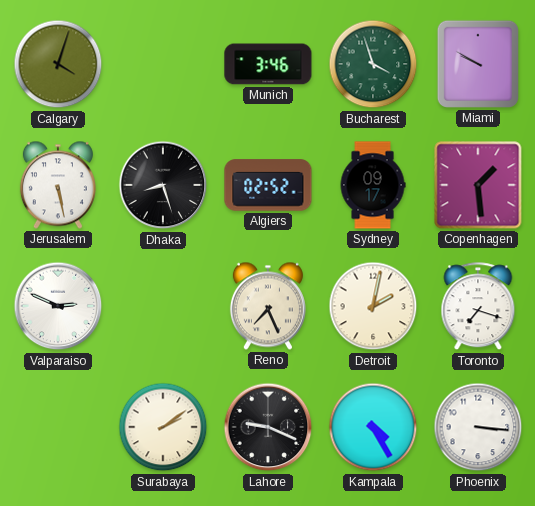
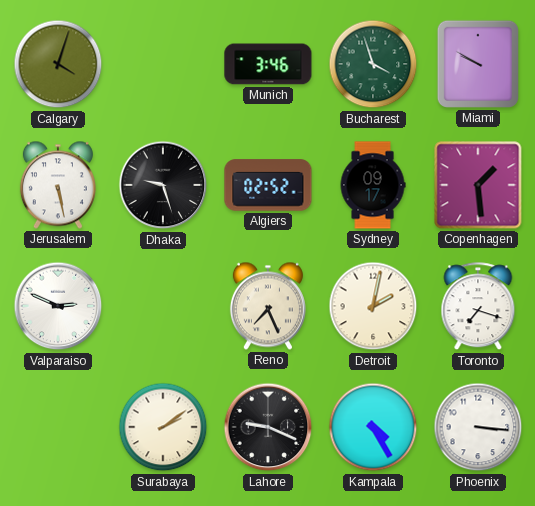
Dhaka: 8:27 -> 9:27
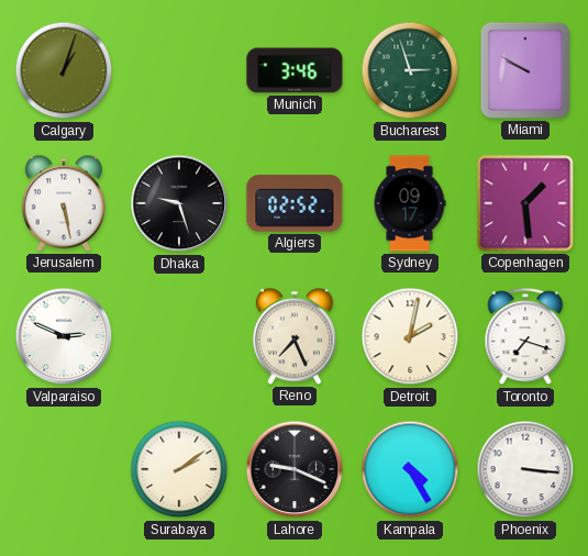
Calgary: 4:03 -> 1:03
Bucharest: 3:57 -> 2:57
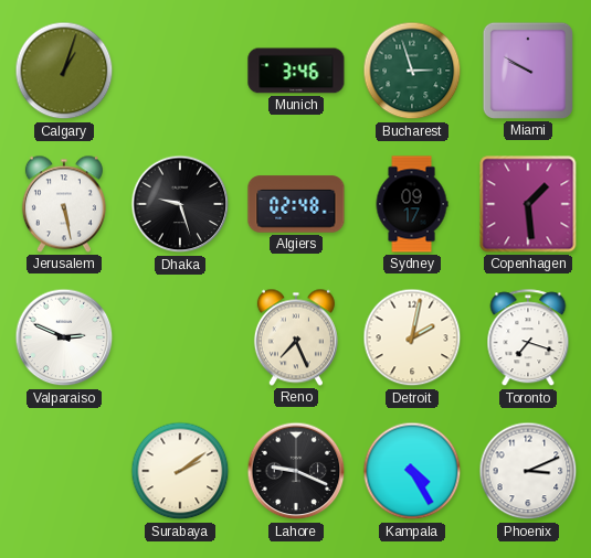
Algiers: 02:52 -> 02:48
Phoenix: 3:16 -> 3:11
